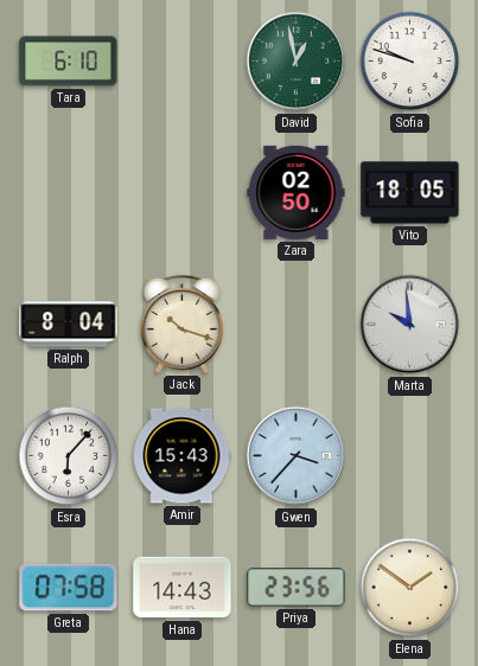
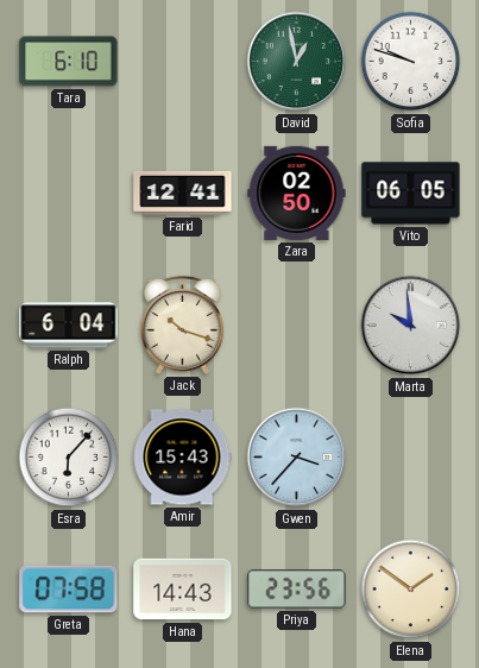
Farid: none -> 12:41
Vito: 18:05 -> 06:05
Ralph: 8:04 -> 6:04
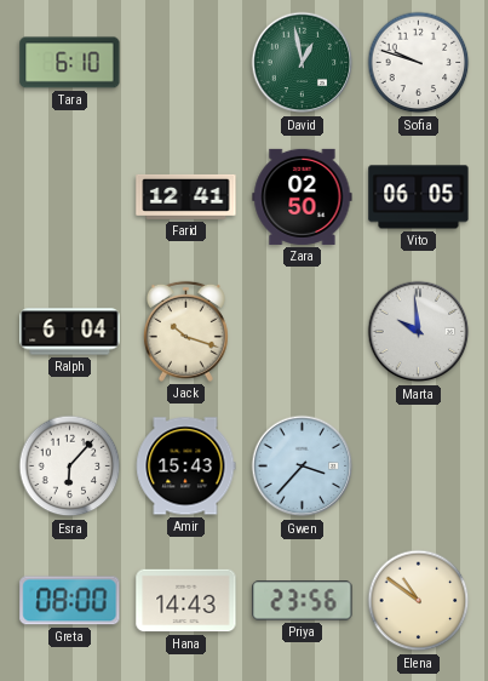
Greta: 07:58 -> 08:00
Elena: 1:51 -> 10:51
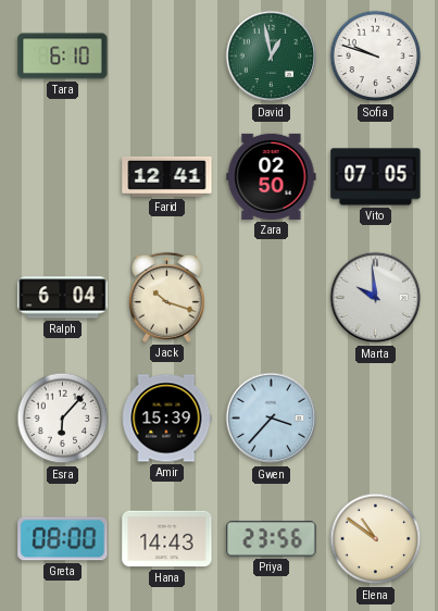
Vito: 06:05 -> 07:05
Amir: 15:43 -> 15:39
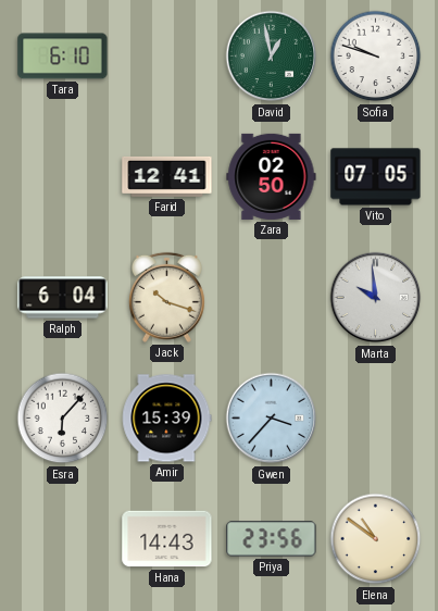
Greta: 08:00 -> none
